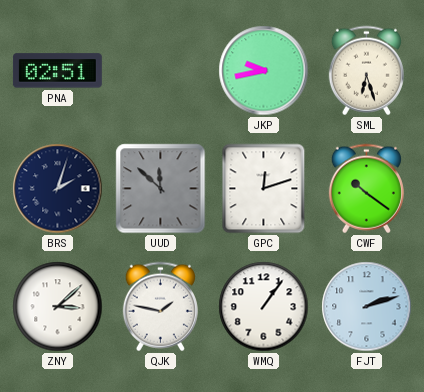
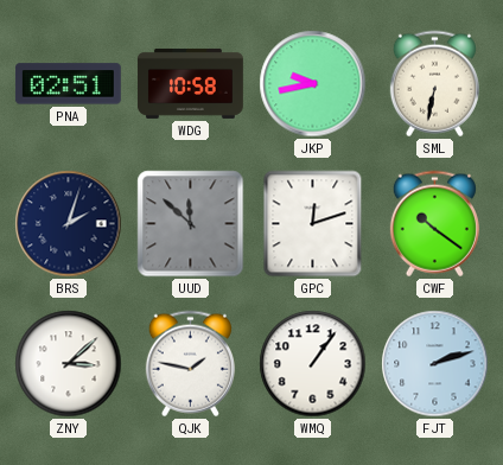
WDG: none -> 10:58
SML: 6:27 -> 6:32
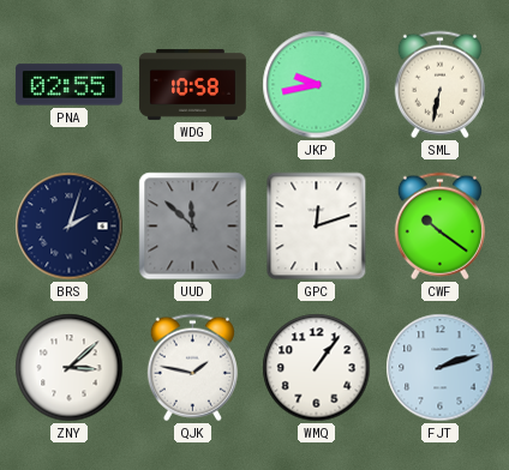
PNA: 02:51 -> 02:55
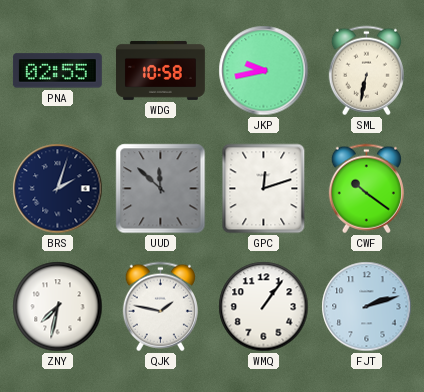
ZNY: 3:08 -> 7:32
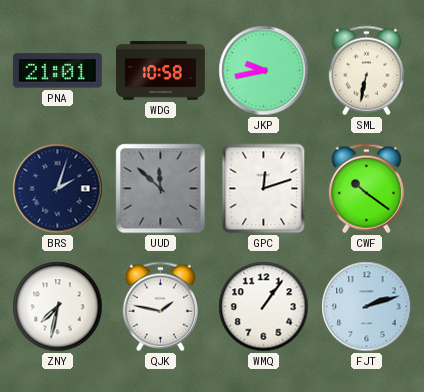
PNA: 02:55 -> 21:01
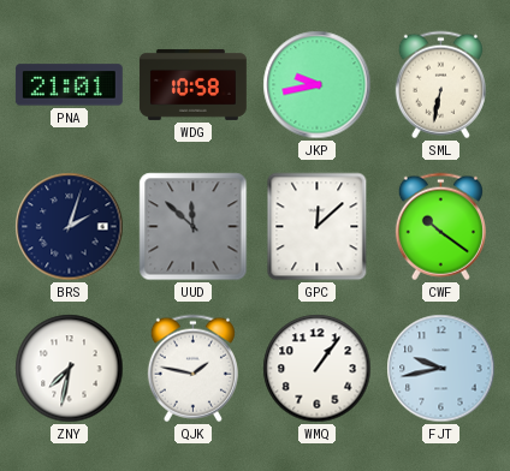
GPC: 12:12 -> 12:08
FJT: 2:12 -> 9:43
